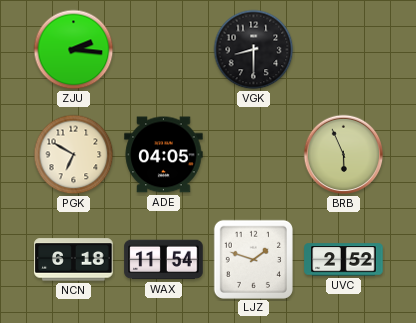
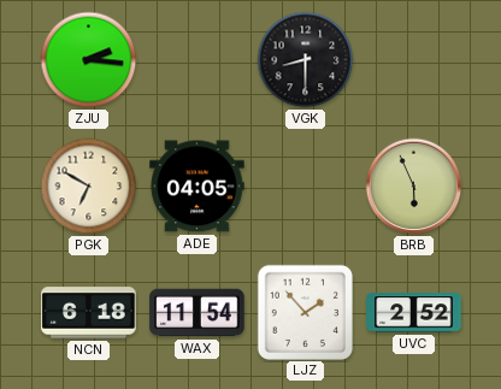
LJZ: 1:48 -> 1:53
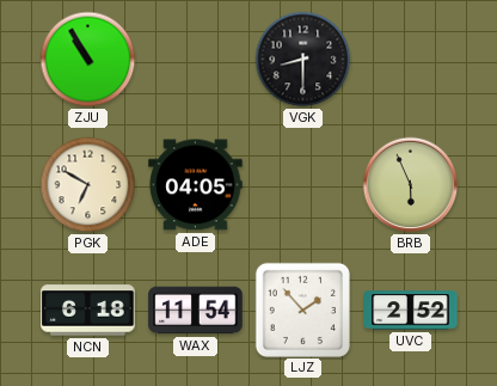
ZJU: 2:16 -> 10:55
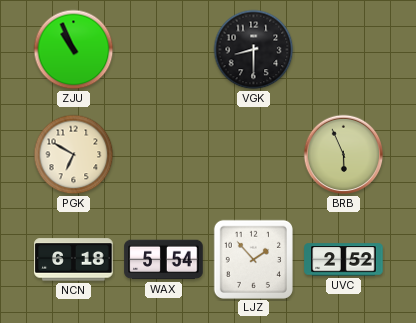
ZJU: 10:55 -> 10:56
ADE: 04:05 -> none
WAX: 11:54 -> 5:54
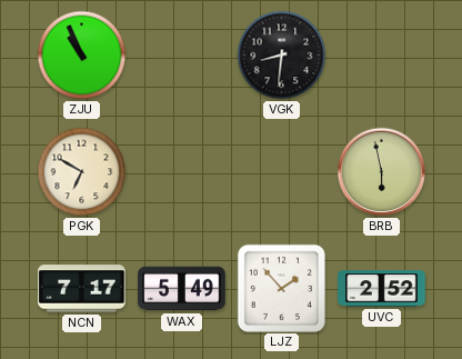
VGK: 8:30 -> 8:31
BRB: 5:56 -> 5:58
NCN: 6:18 -> 7:17
WAX: 5:54 -> 5:49
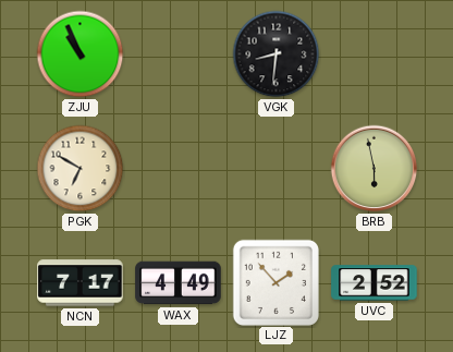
WAX: 5:49 -> 4:49
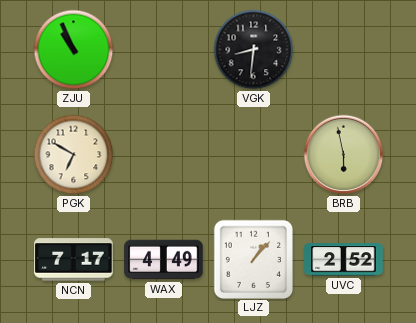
LJZ: 1:53 -> 1:07
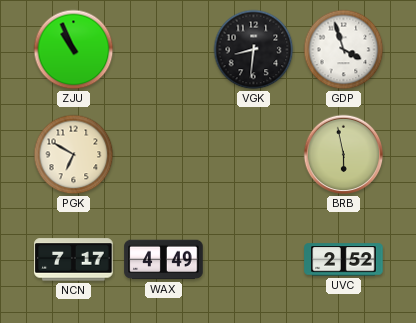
GDP: none -> 3:57
LJZ: 1:07 -> none
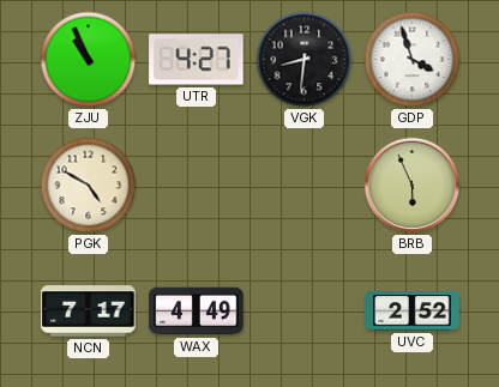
UTR: none -> 4:27
PGK: 6:50 -> 4:50
BRB: 5:58 -> 5:56
